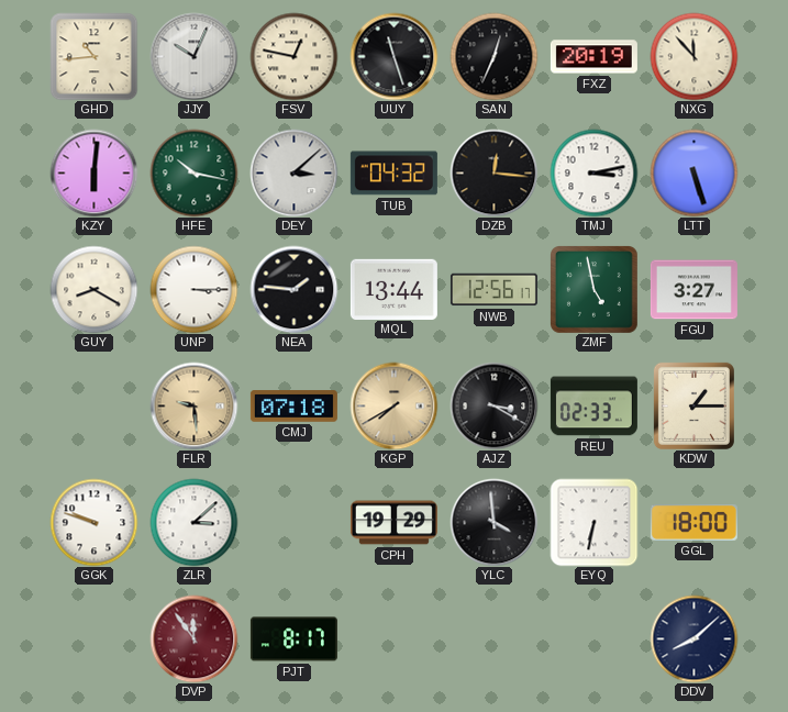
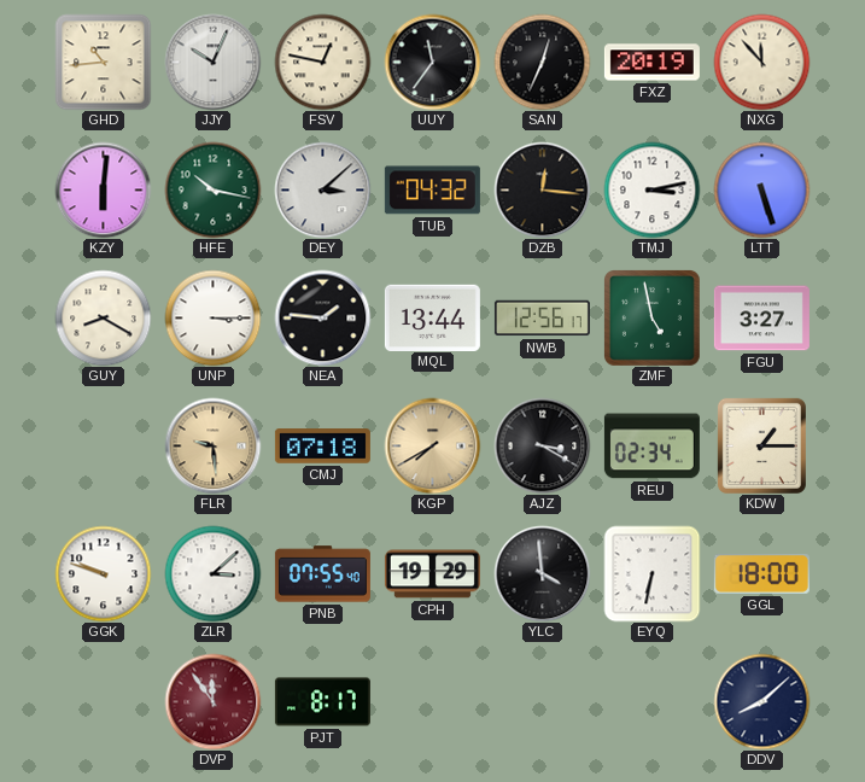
UUY: 11:27 -> 11:36
REU: 02:33 -> 02:34
PNB: none -> 07:55
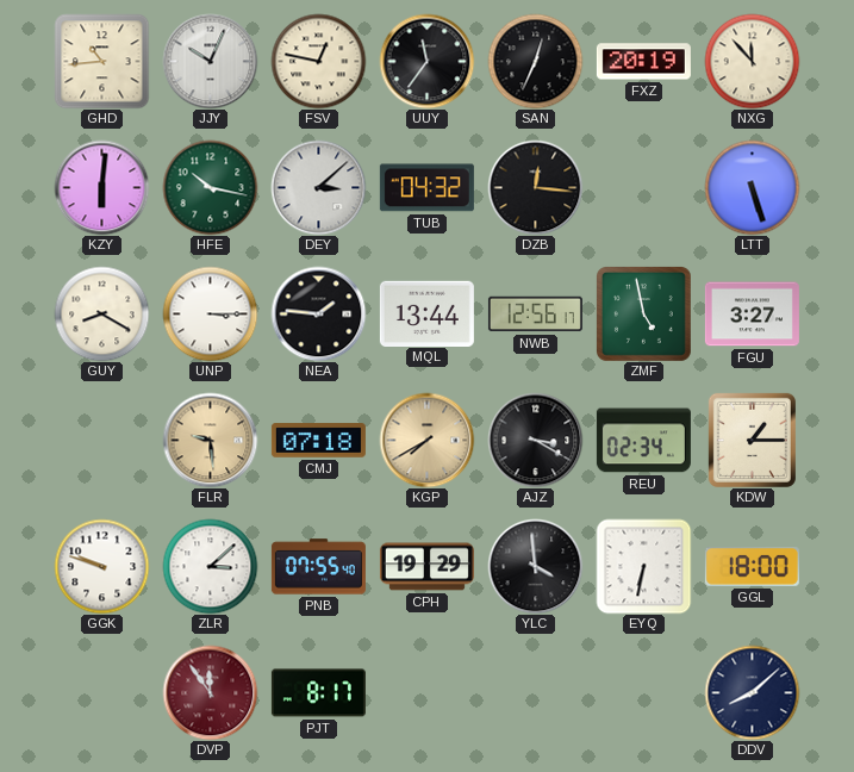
TMJ: 3:13 -> none
